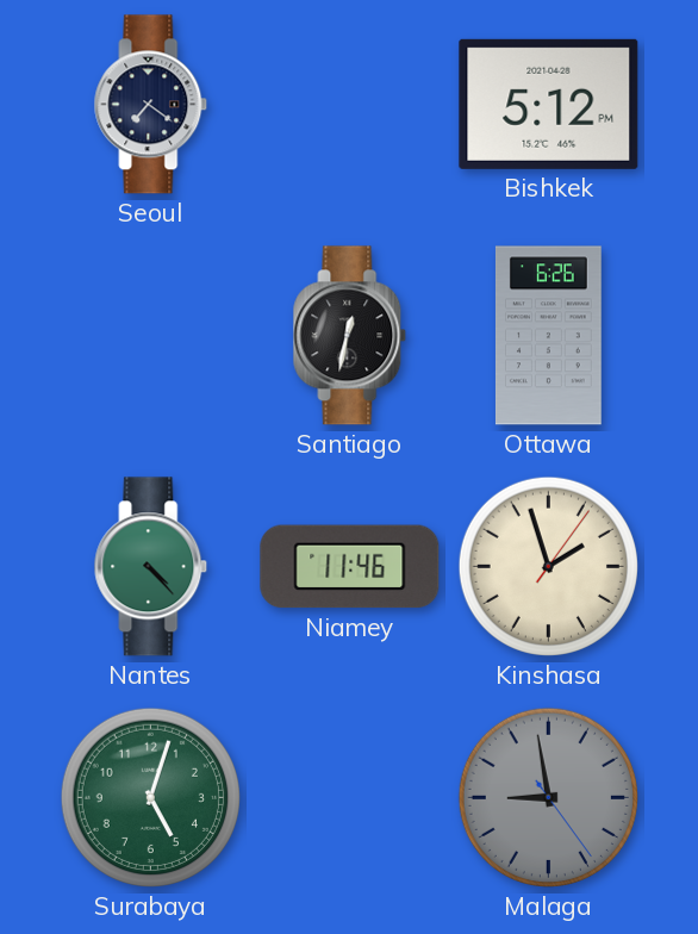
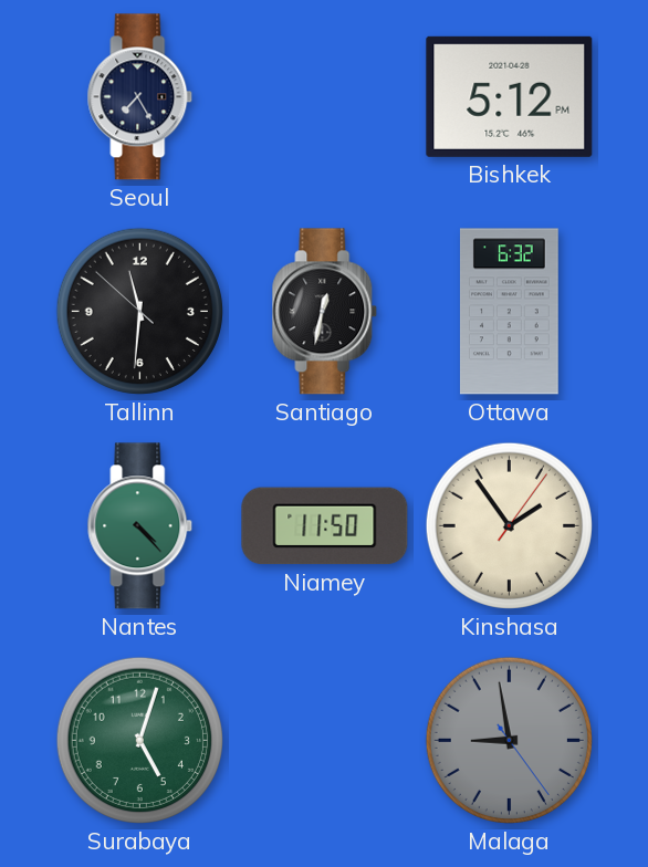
Seoul: 7:21 -> 7:25
Tallinn: none -> 11:30
Ottawa: 6:26 -> 6:32
Niamey: 11:46 -> 11:50
Kinshasa: 1:57 -> 1:54
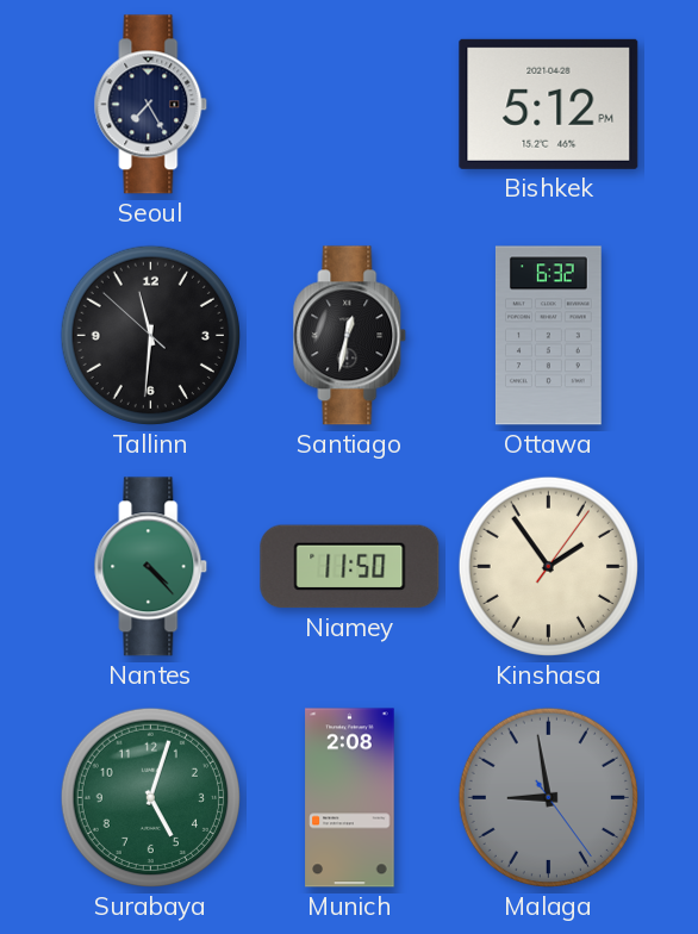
Munich: none -> 2:08
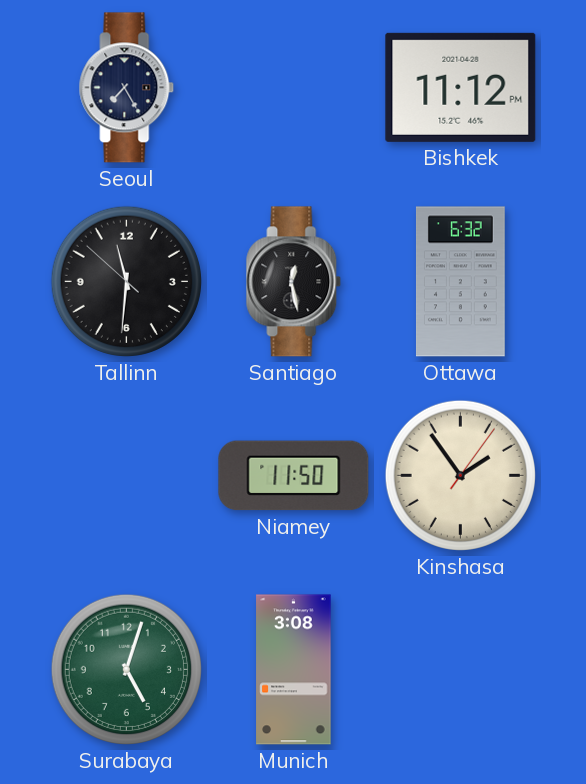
Bishkek: 5:12 -> 11:12
Santiago: 12:32 -> 12:28
Nantes: 4:23 -> none
Munich: 2:08 -> 3:08
Malaga: 8:58 -> none
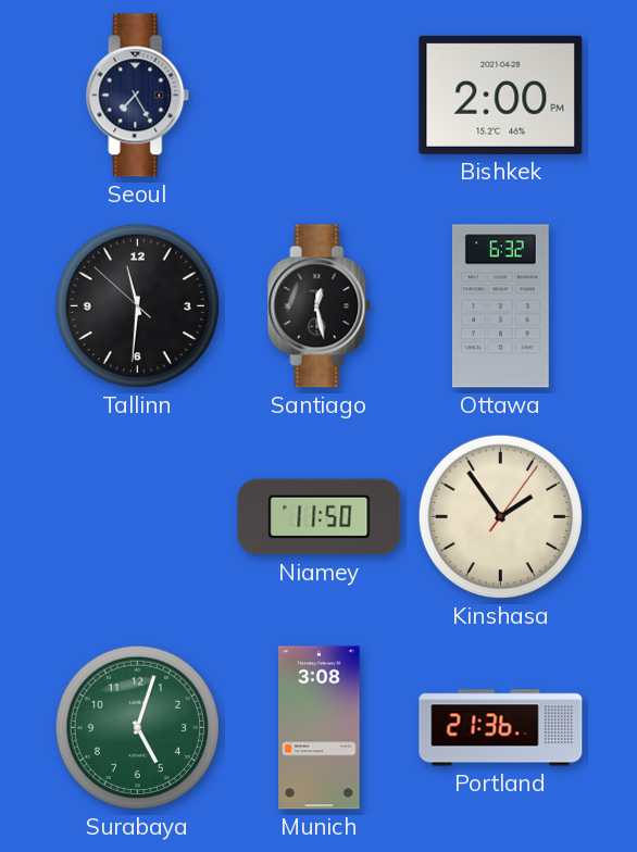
Bishkek: 11:12 -> 2:00
Portland: none -> 21:36
